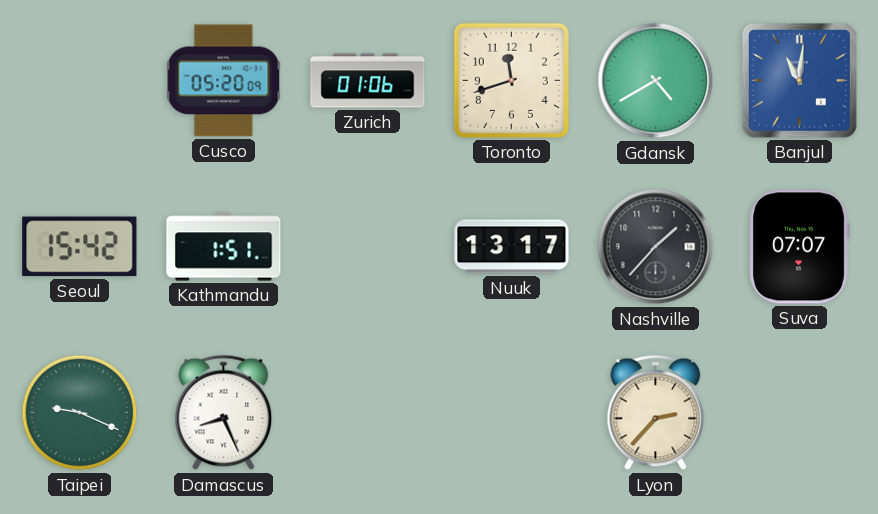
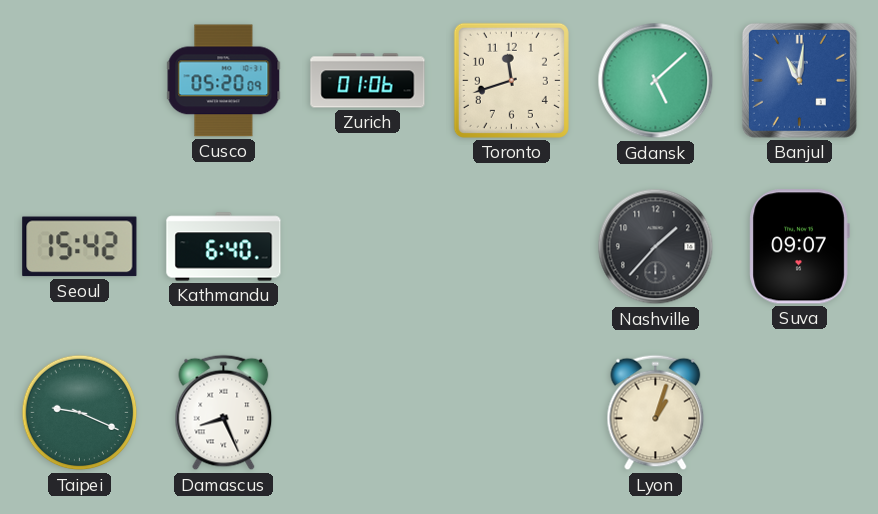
Gdansk: 4:40 -> 5:08
Kathmandu: 1:51 -> 6:40
Nuuk: 13:17 -> none
Suva: 07:07 -> 09:07
Lyon: 2:37 -> 1:03
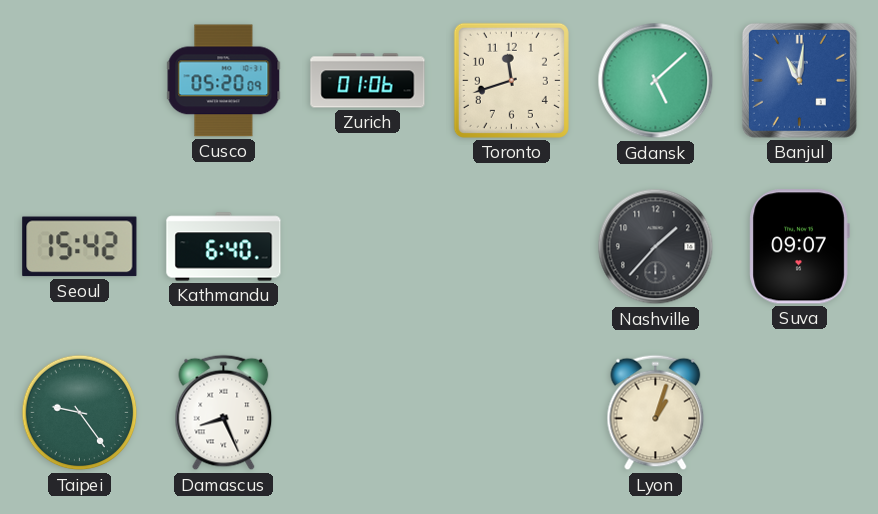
Taipei: 9:19 -> 9:24
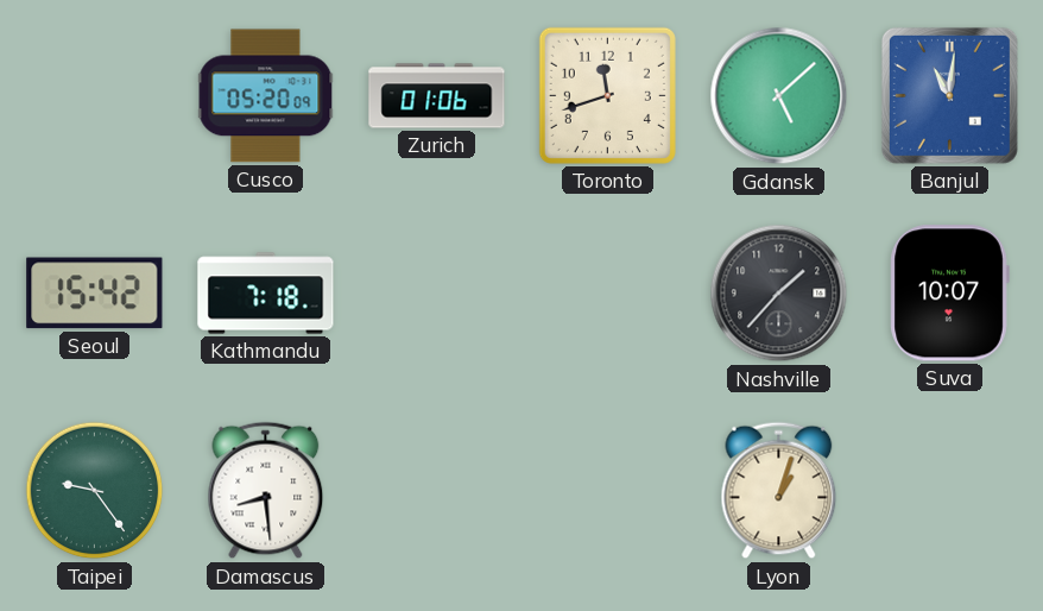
Kathmandu: 6:40 -> 7:18
Suva: 09:07 -> 10:07
Damascus: 8:26 -> 8:29
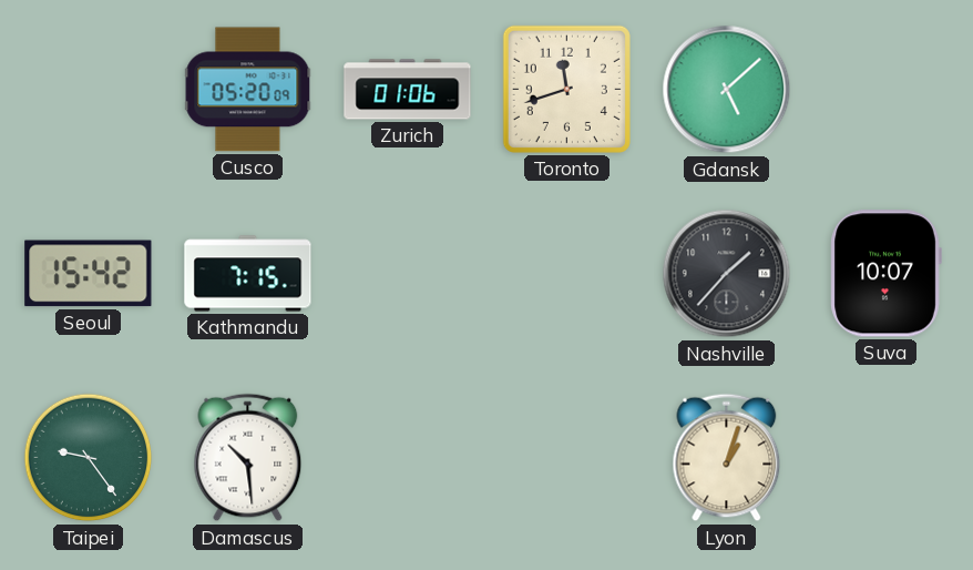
Banjul: 11:01 -> none
Kathmandu: 7:18 -> 7:15
Damascus: 8:29 -> 10:29
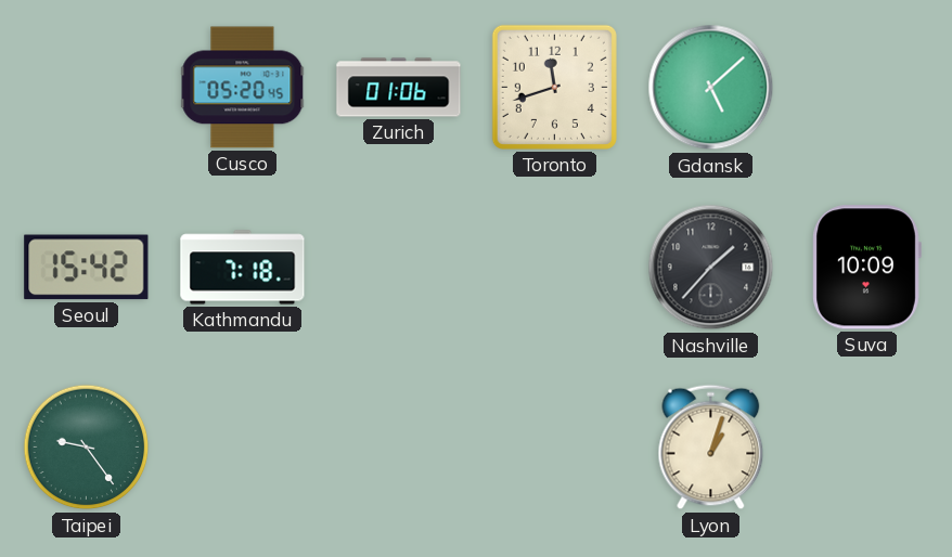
Cusco: 05:20:09 -> 05:20:45
Kathmandu: 7:15 -> 7:18
Suva: 10:07 -> 10:09
Damascus: 10:29 -> none
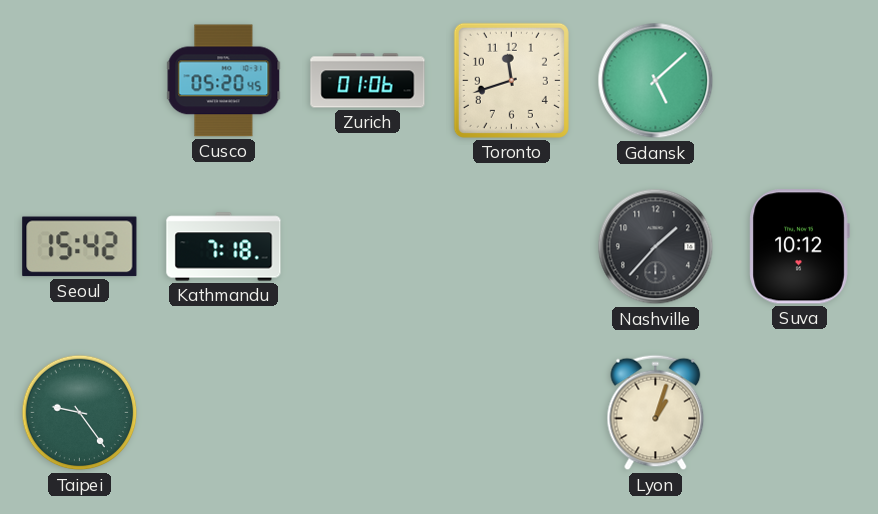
Suva: 10:09 -> 10:12
